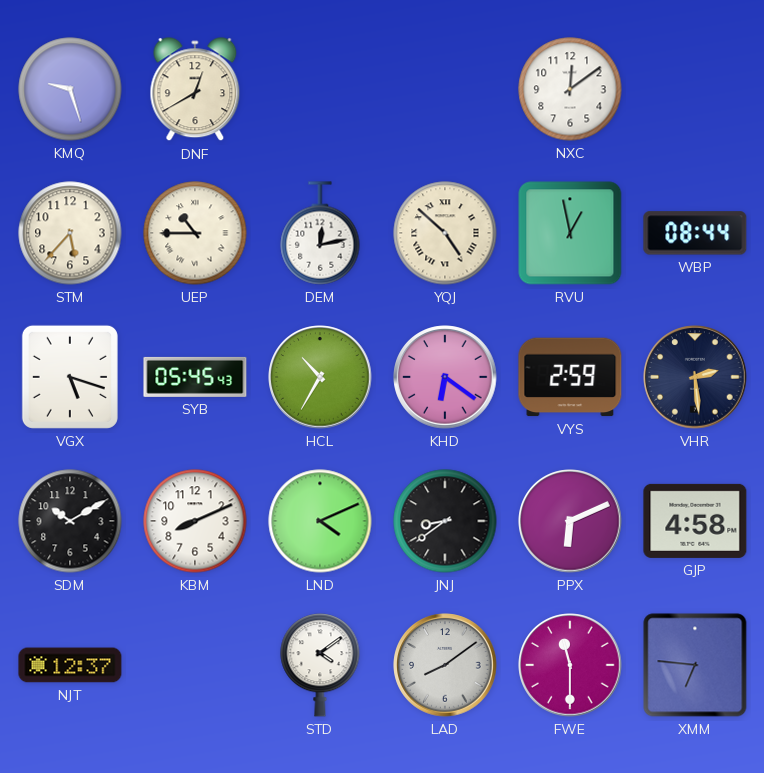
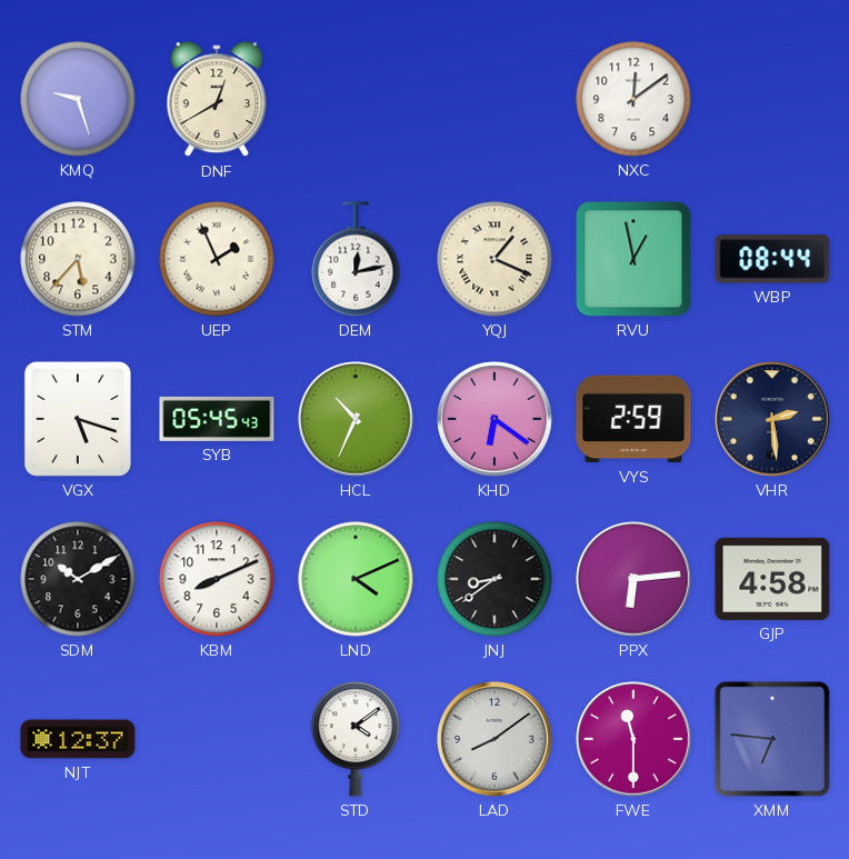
UEP: 10:45 -> 1:56
YQJ: 4:52 -> 1:19
HCL: 10:35 -> 10:34
PPX: 6:11 -> 6:14
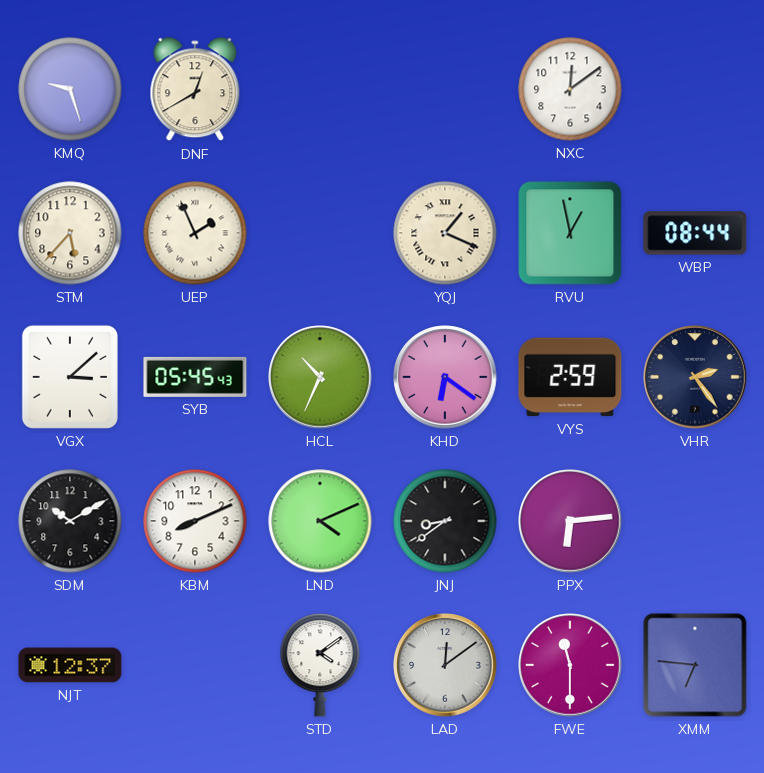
DEM: 12:13 -> none
VGX: 5:18 -> 3:08
VHR: 2:29 -> 2:24
GJP: 4:58 -> none
LAD: 8:09 -> 12:09
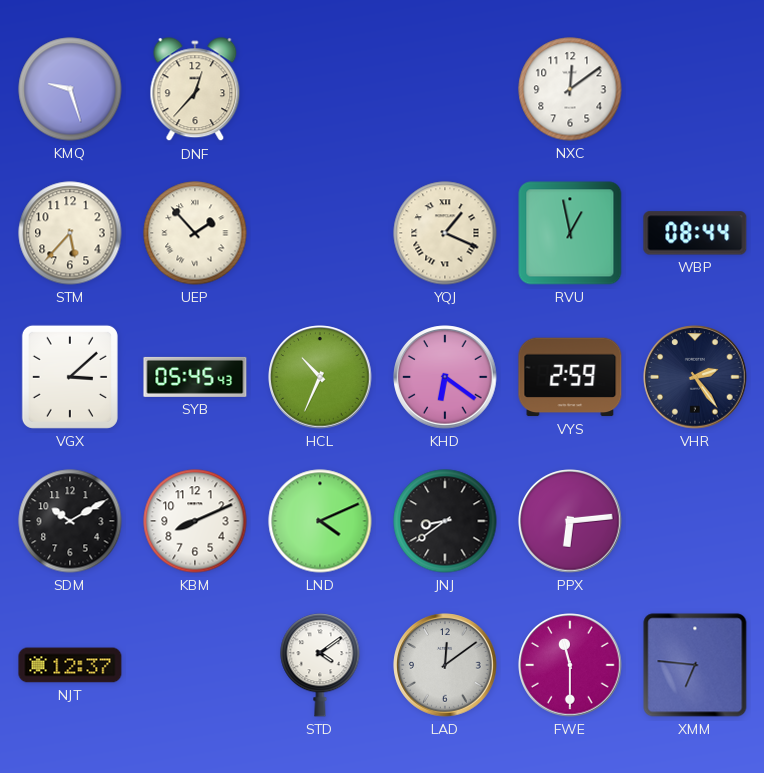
DNF: 12:40 -> 12:37
UEP: 1:56 -> 1:53
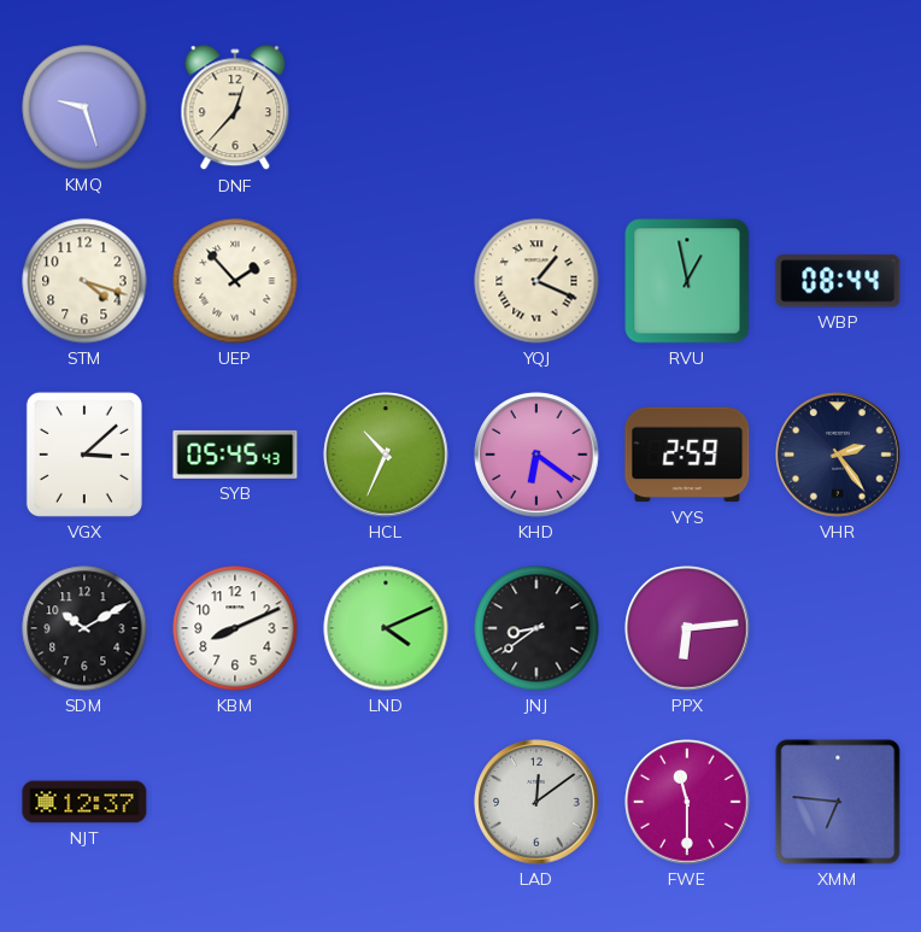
NXC: 12:09 -> none
STM: 5:37 -> 4:18
STD: 4:09 -> none
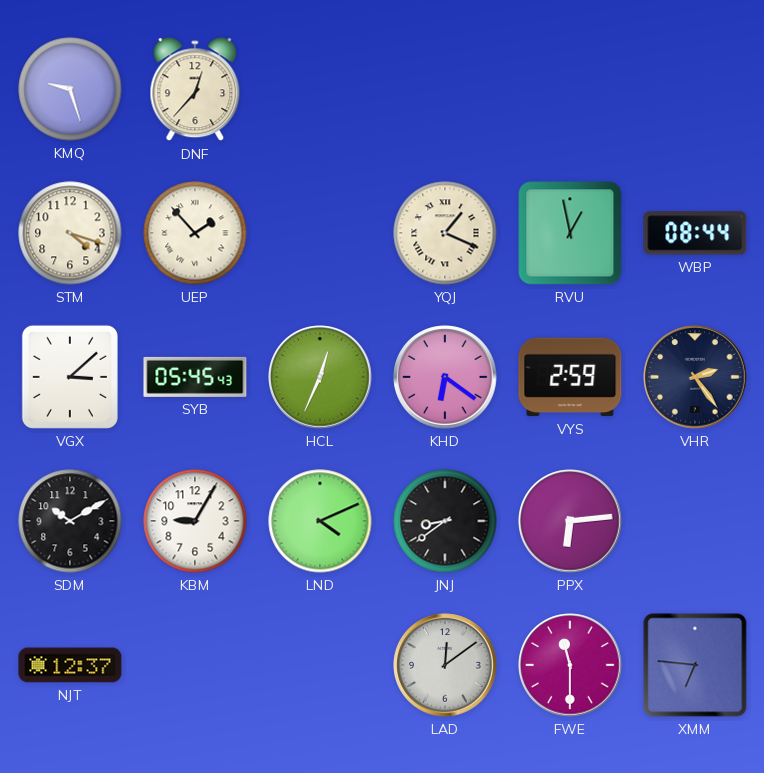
HCL: 10:34 -> 12:34
KBM: 8:11 -> 9:05
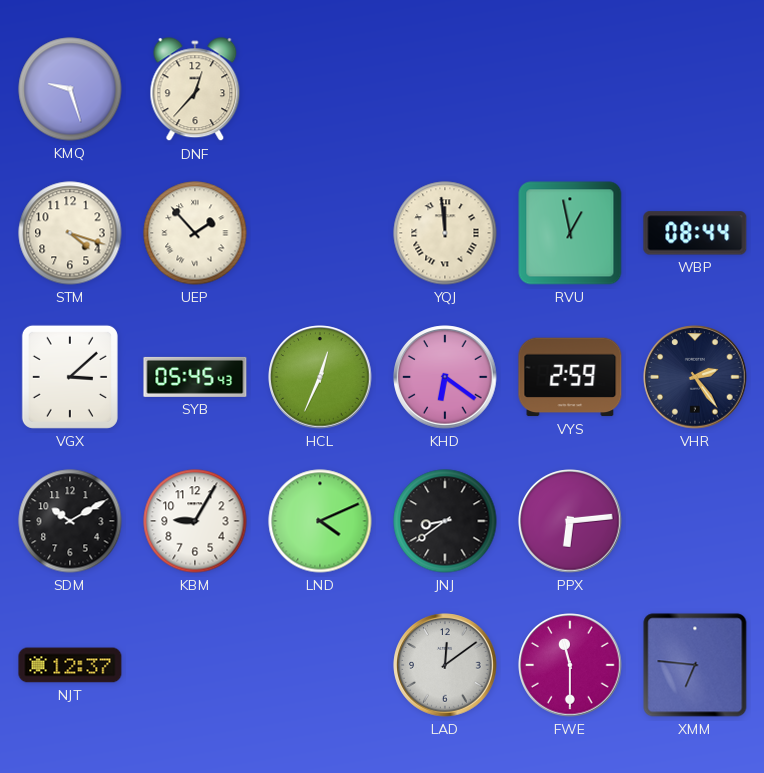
YQJ: 1:19 -> 11:59
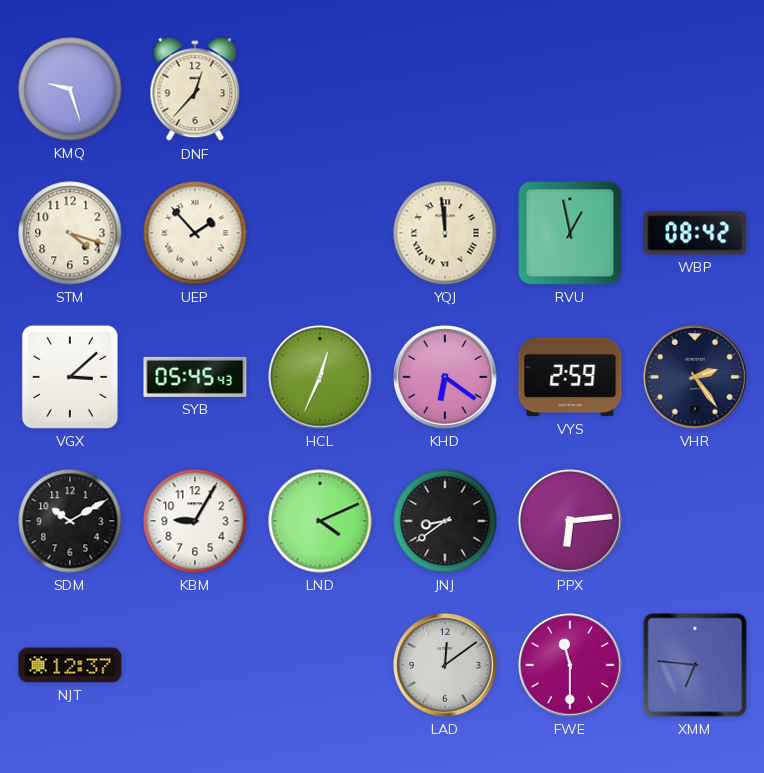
WBP: 08:44 -> 08:42
